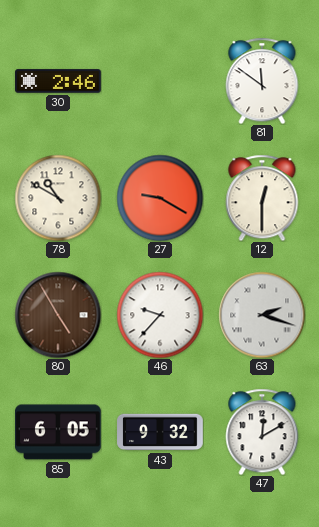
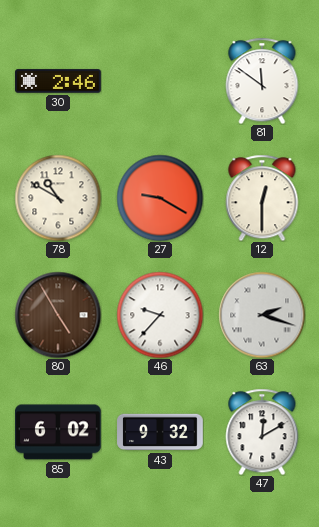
85: 6:05 -> 6:02
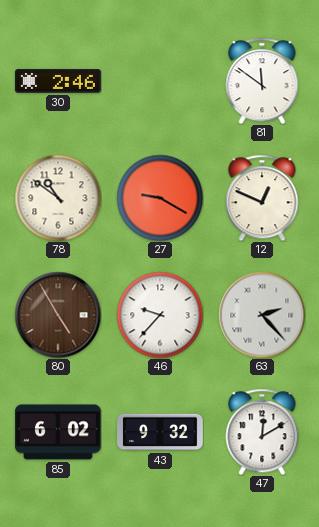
78: 10:50 -> 10:51
12: 12:30 -> 12:49
63: 2:18 -> 2:23
